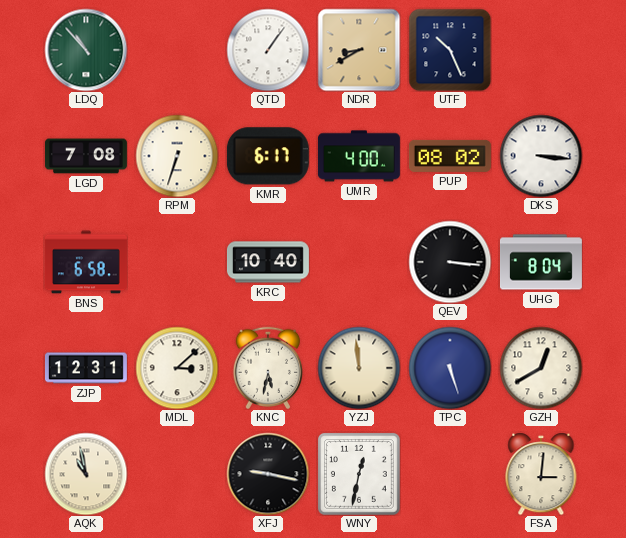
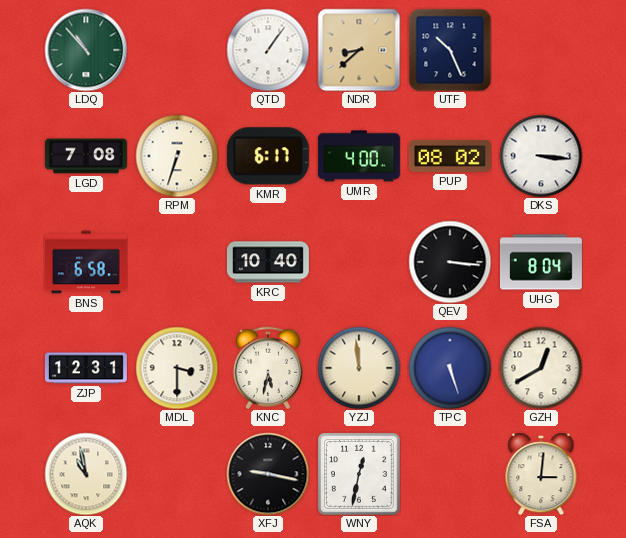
NDR: 8:40 -> 8:38
MDL: 3:08 -> 3:30
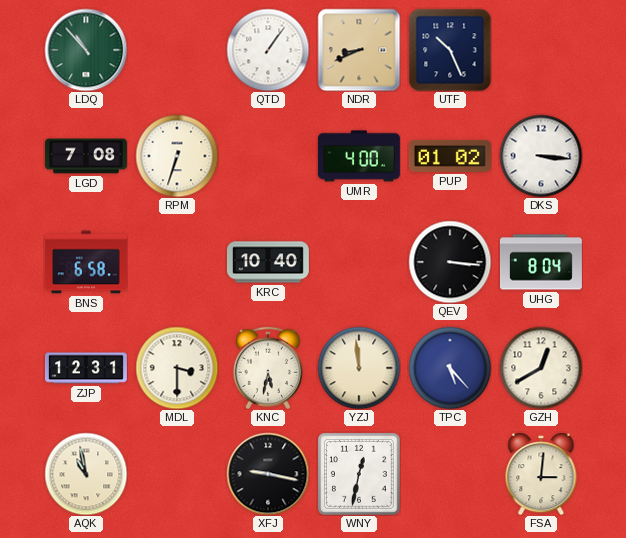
NDR: 8:38 -> 8:41
KMR: 6:17 -> none
PUP: 08:02 -> 01:02
TPC: 5:27 -> 5:23
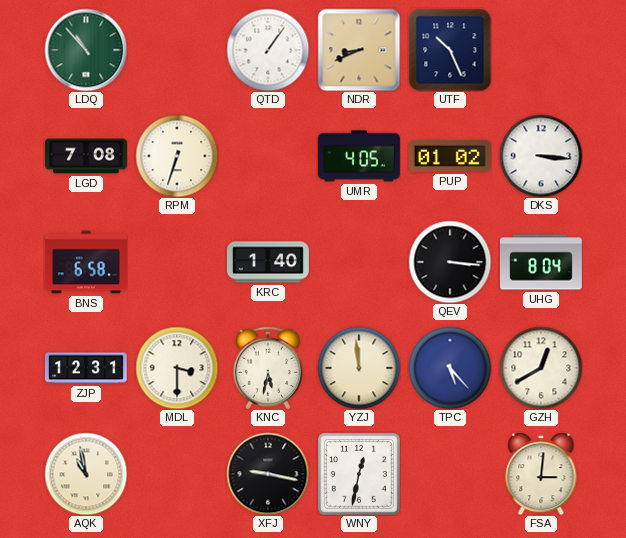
UMR: 4:00 -> 4:05
KRC: 10:40 -> 1:40
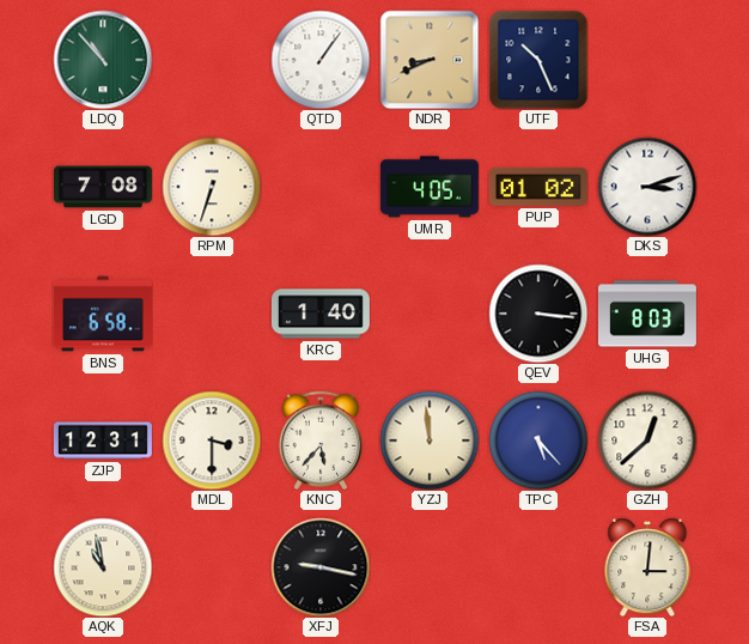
DKS: 3:16 -> 3:12
UHG: 8:04 -> 8:03
KNC: 5:32 -> 5:37
GZH: 12:40 -> 12:38
WNY: 12:32 -> none
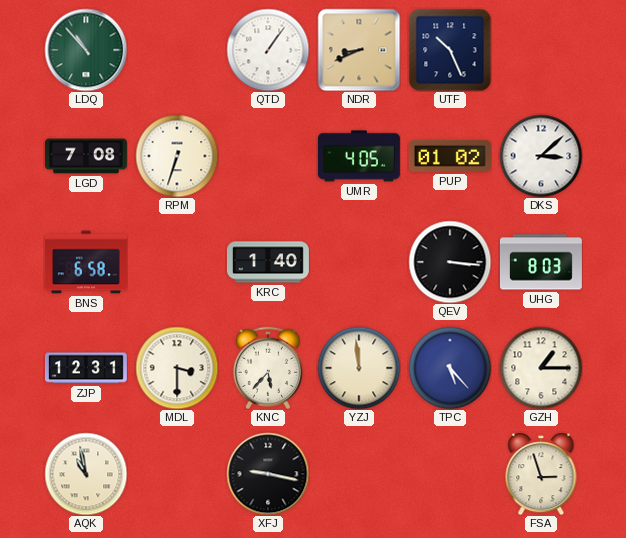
DKS: 3:12 -> 3:08
GZH: 12:38 -> 1:15
FSA: 3:01 -> 2:57
